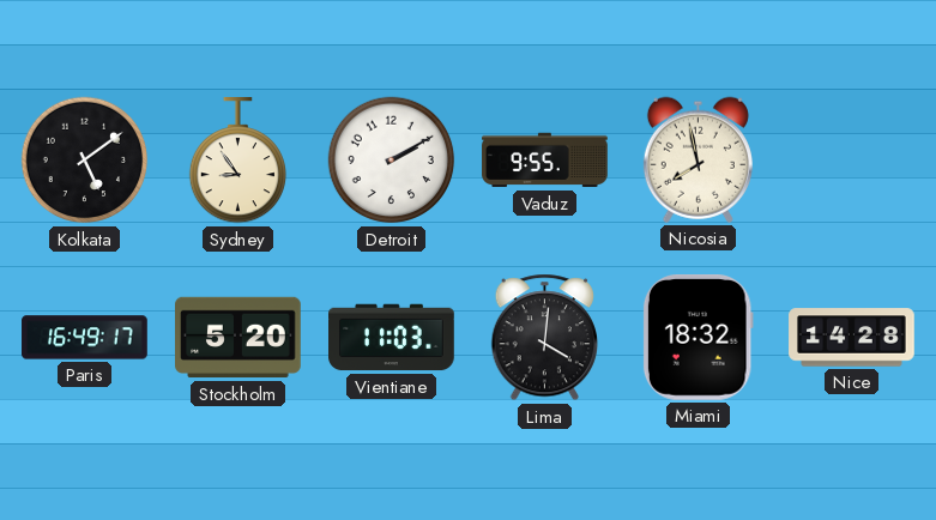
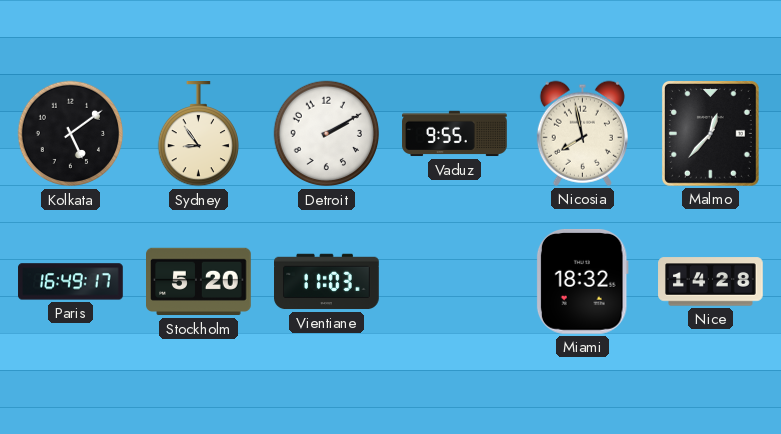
Malmo: none -> 12:37
Lima: 4:01 -> none
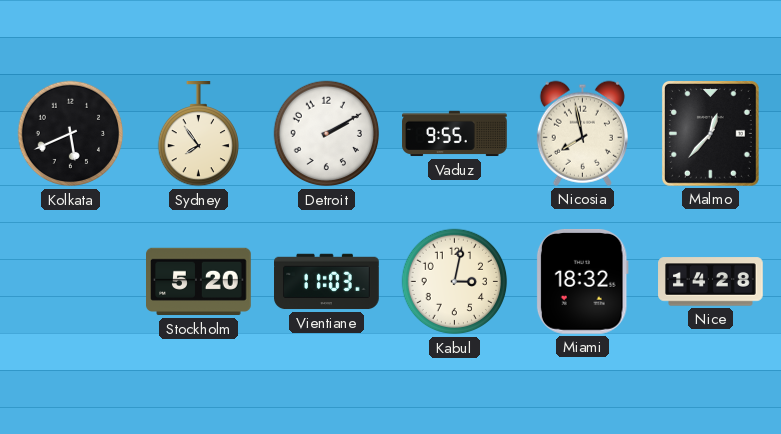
Kolkata: 5:09 -> 5:41
Sydney: 8:54 -> 7:54
Paris: 16:49 -> none
Kabul: none -> 3:02
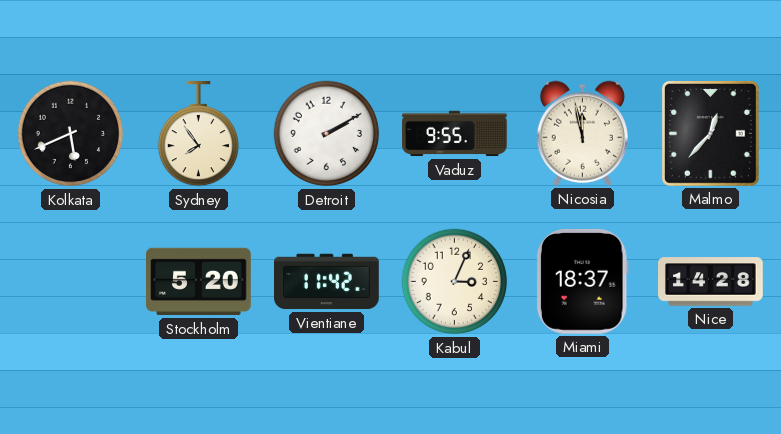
Nicosia: 7:58 -> 11:58
Vientiane: 11:03 -> 11:42
Kabul: 3:02 -> 3:04
Miami: 18:32 -> 18:37
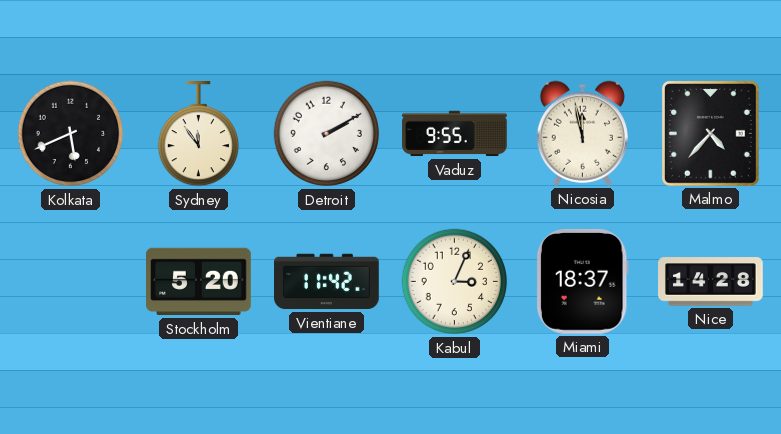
Sydney: 7:54 -> 11:54
Malmo: 12:37 -> 4:37
